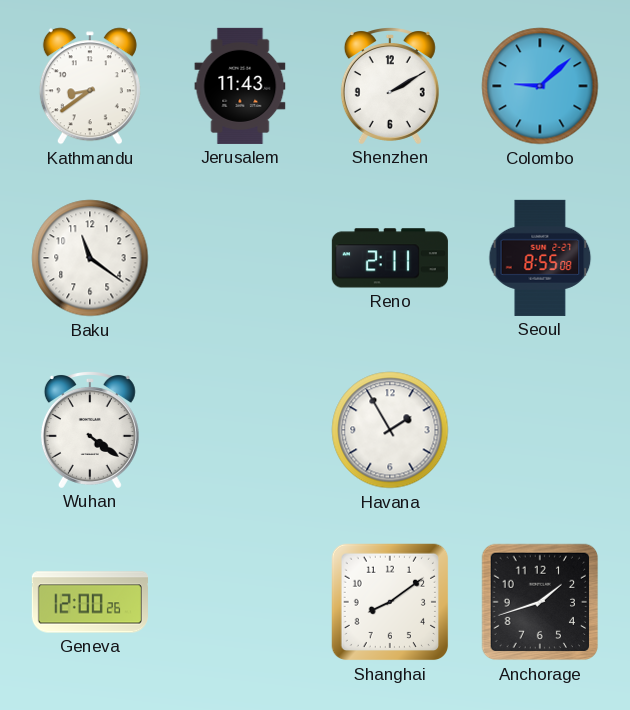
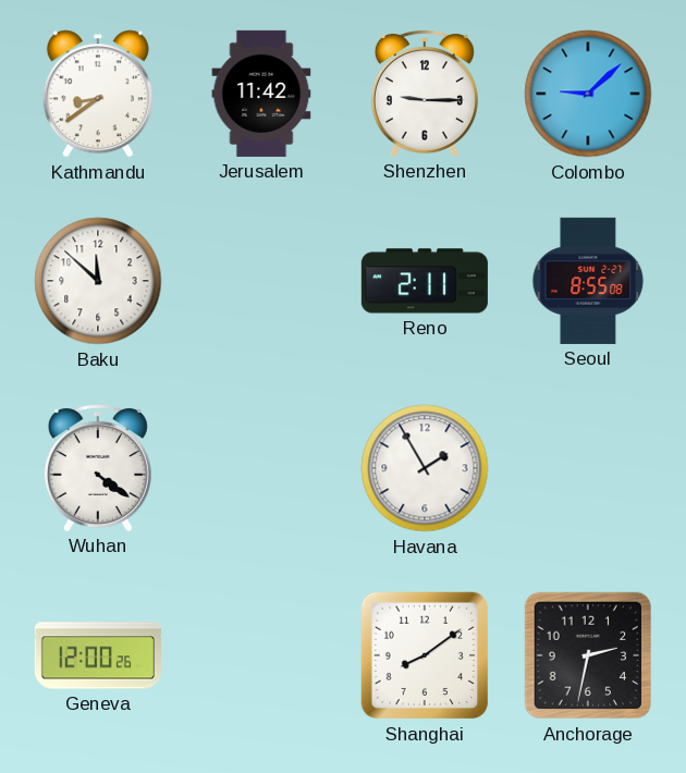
Jerusalem: 11:43 -> 11:42
Shenzhen: 2:10 -> 9:15
Baku: 11:21 -> 11:52
Anchorage: 1:42 -> 2:32
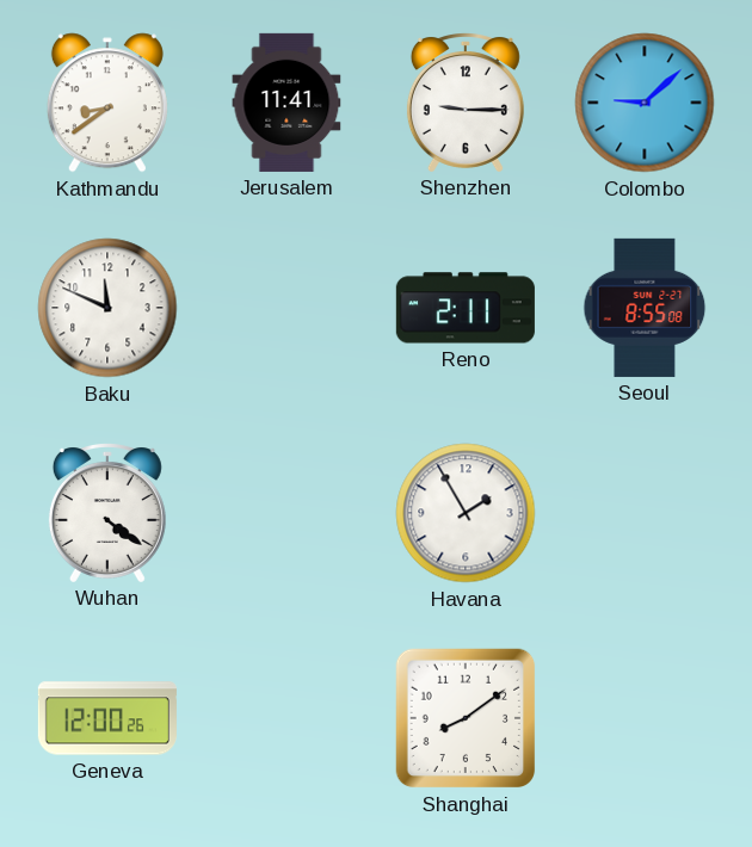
Jerusalem: 11:42 -> 11:41
Baku: 11:52 -> 11:49
Anchorage: 2:32 -> none
